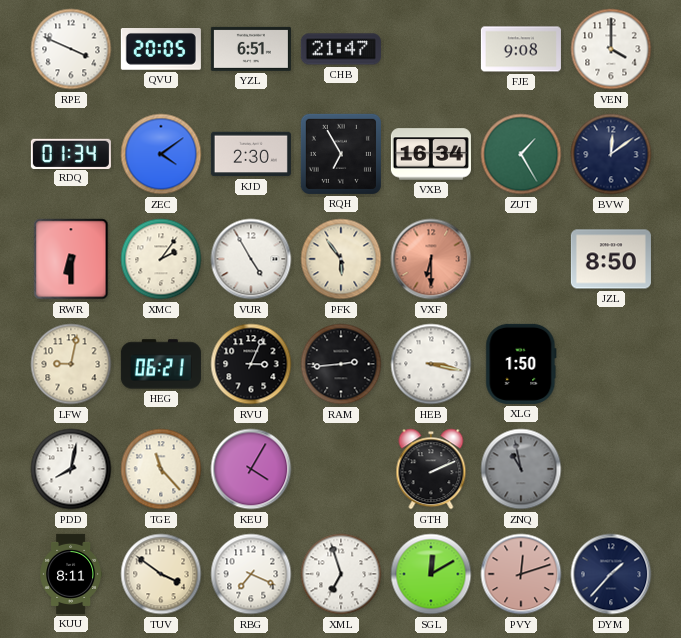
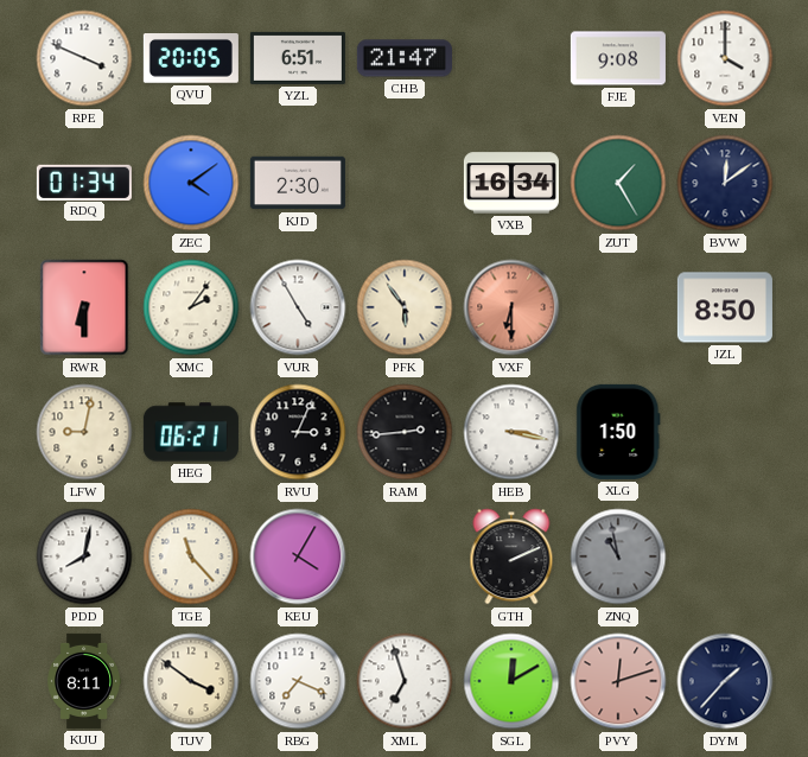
RQH: 6:55 -> none
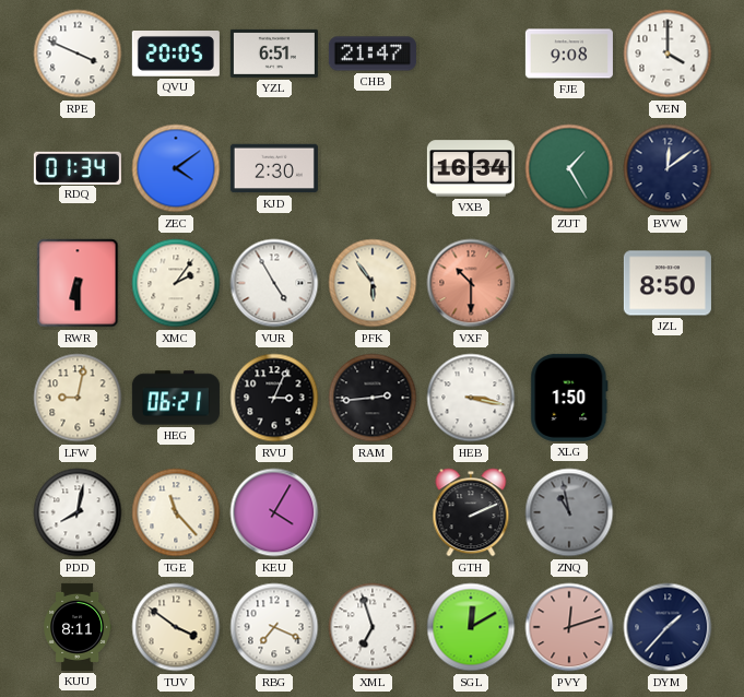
VXF: 6:30 -> 10:30
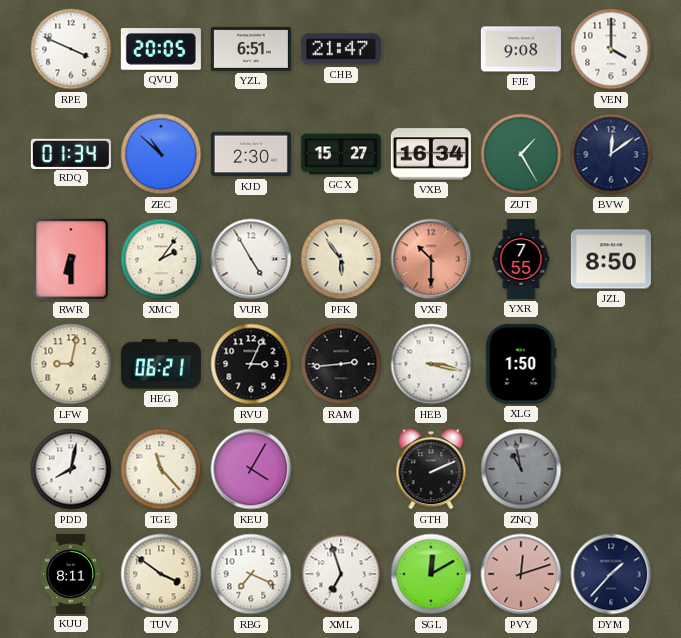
ZEC: 4:09 -> 10:52
GCX: none -> 15:27
YXR: none -> 7:55
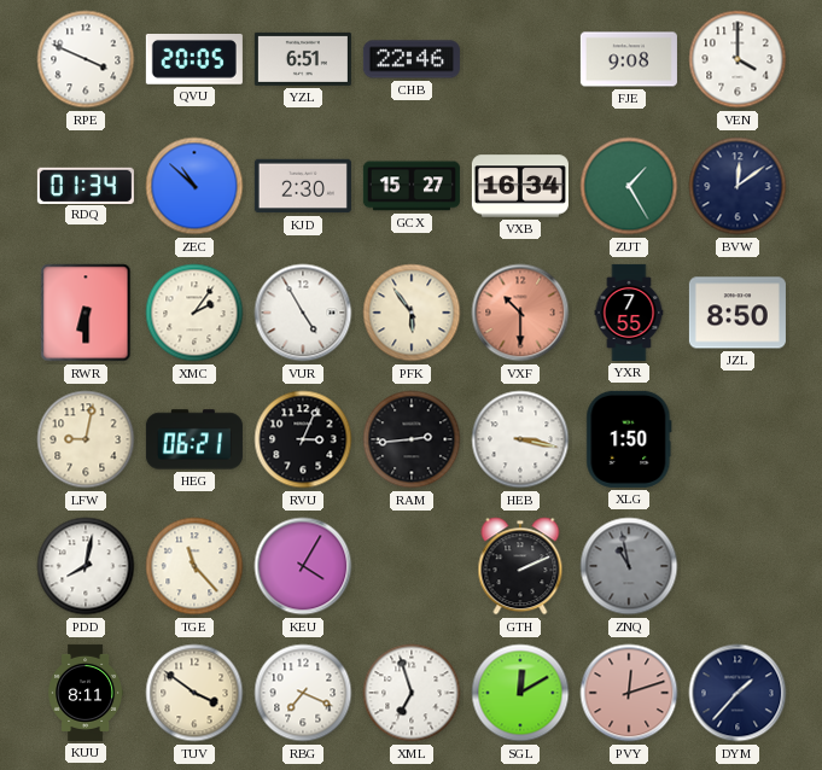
CHB: 21:47 -> 22:46
